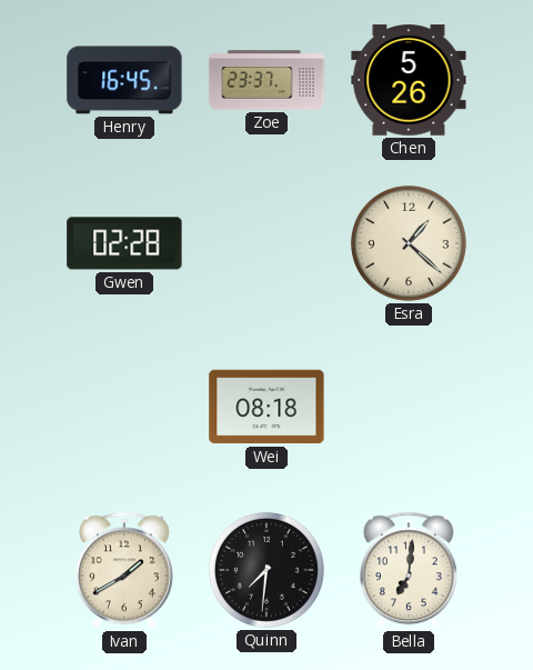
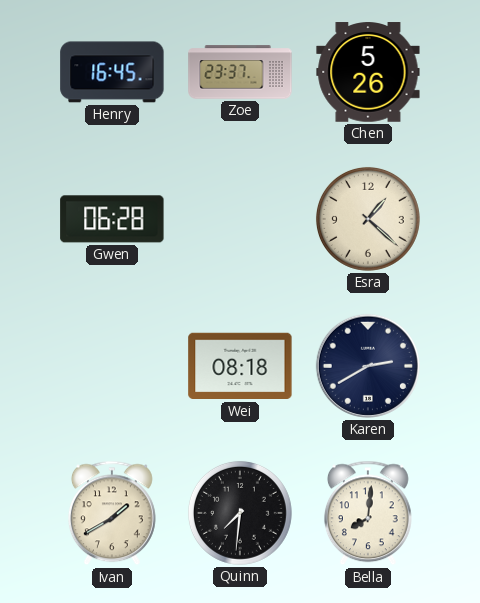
Gwen: 02:28 -> 06:28
Karen: none -> 2:40
Bella: 7:01 -> 8:01
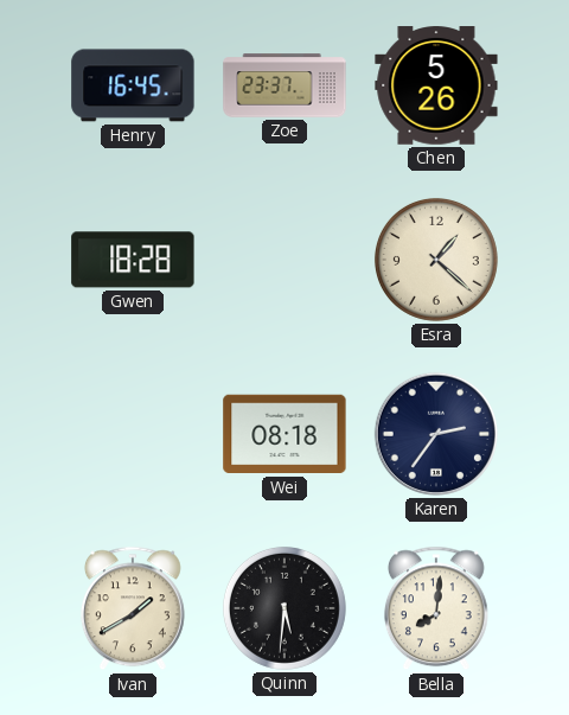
Gwen: 06:28 -> 18:28
Karen: 2:40 -> 2:36
Quinn: 7:31 -> 5:31
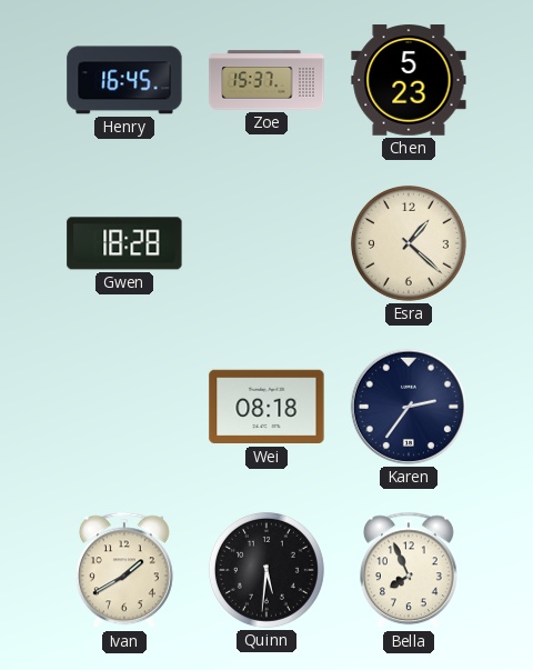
Zoe: 23:37 -> 15:37
Chen: 5:26 -> 5:23
Bella: 8:01 -> 7:56
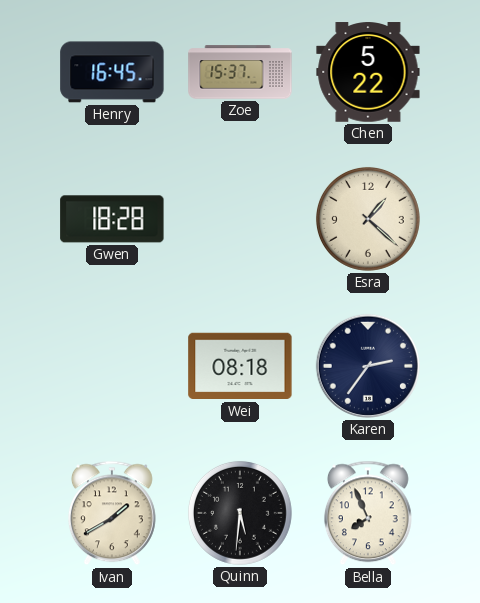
Chen: 5:23 -> 5:22
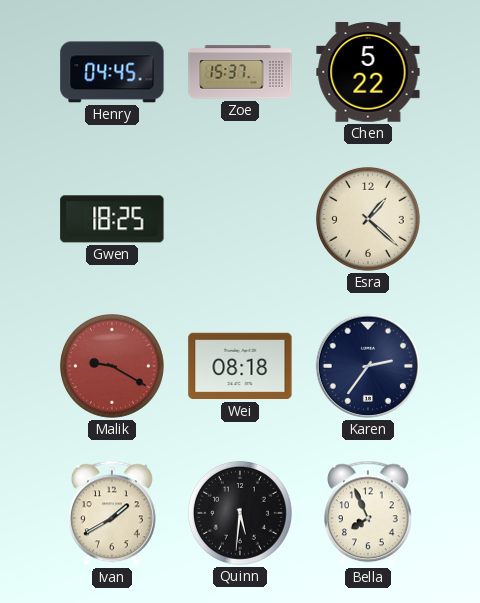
Henry: 16:45 -> 04:45
Gwen: 18:28 -> 18:25
Malik: none -> 9:20
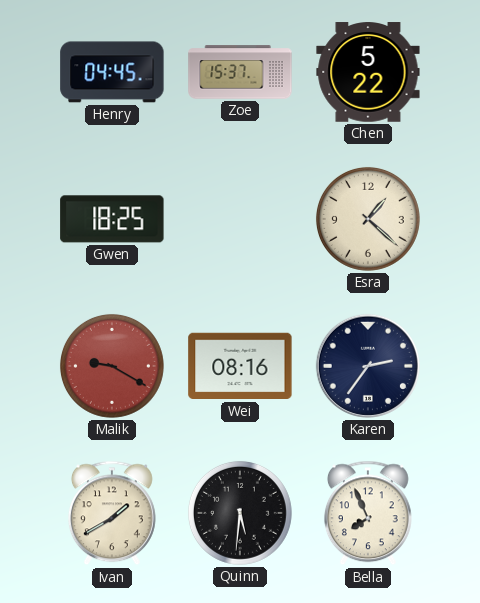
Wei: 08:18 -> 08:16
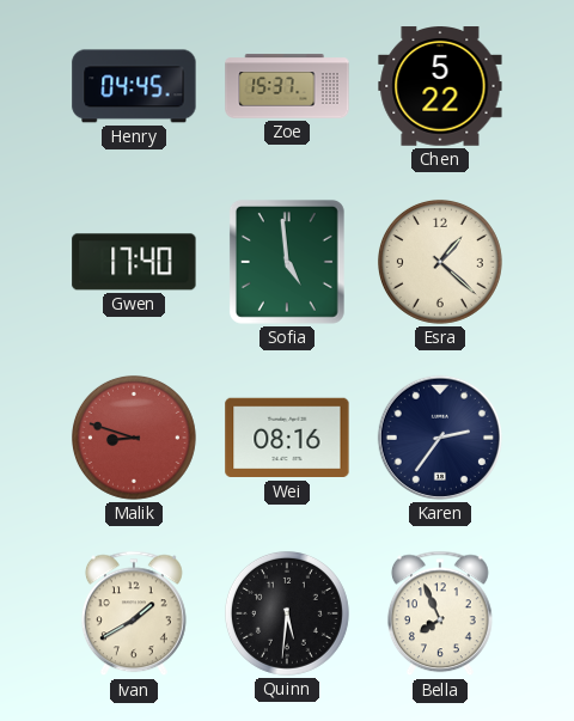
Gwen: 18:25 -> 17:40
Sofia: none -> 4:59
Malik: 9:20 -> 8:48
